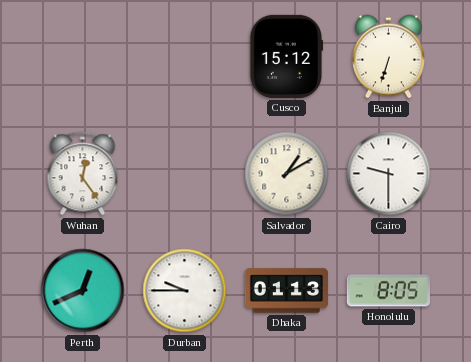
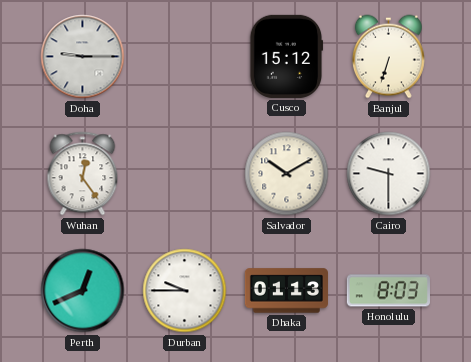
Doha: none -> 9:15
Salvador: 1:10 -> 10:10
Honolulu: 8:05 -> 8:03
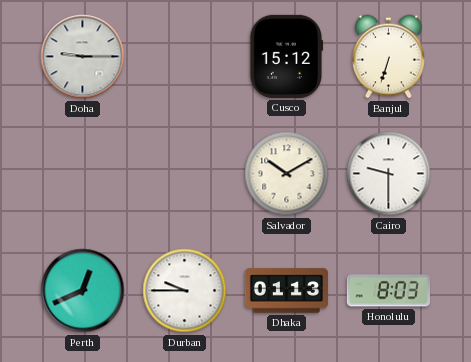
Wuhan: 12:24 -> none
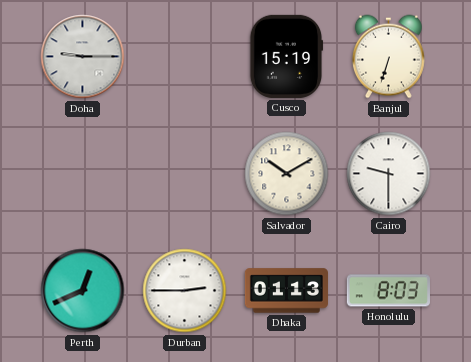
Cusco: 15:12 -> 15:19
Durban: 9:45 -> 2:45
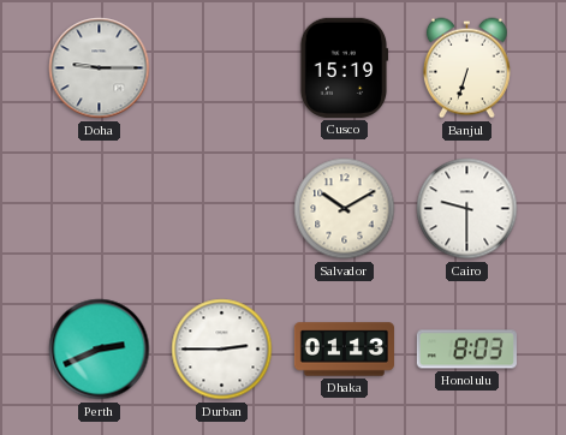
Perth: 12:41 -> 2:41
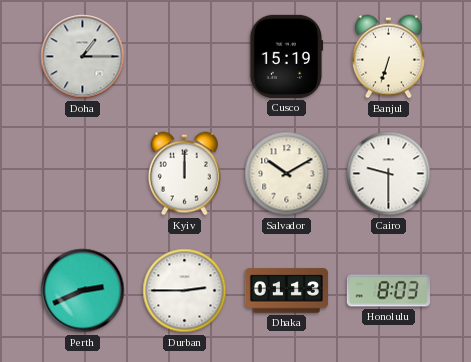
Doha: 9:15 -> 1:15
Kyiv: none -> 12:00
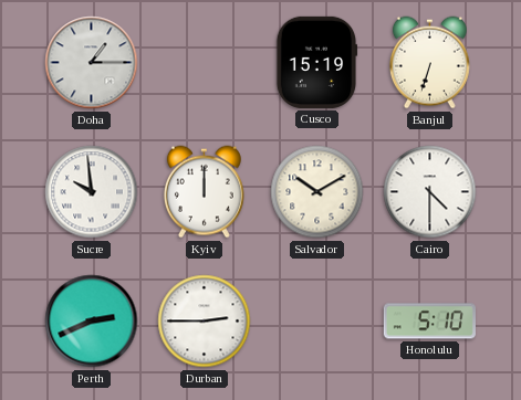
Sucre: none -> 9:59
Cairo: 9:30 -> 4:30
Dhaka: 01:13 -> none
Honolulu: 8:03 -> 5:10
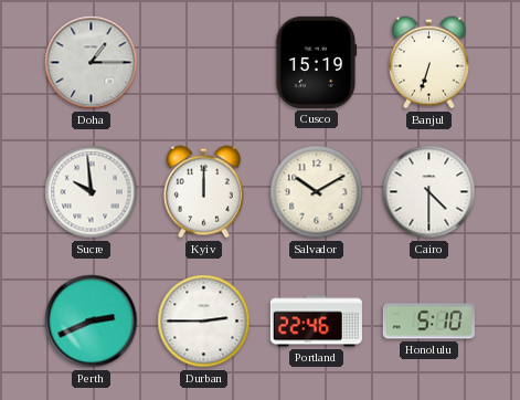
Portland: none -> 22:46
